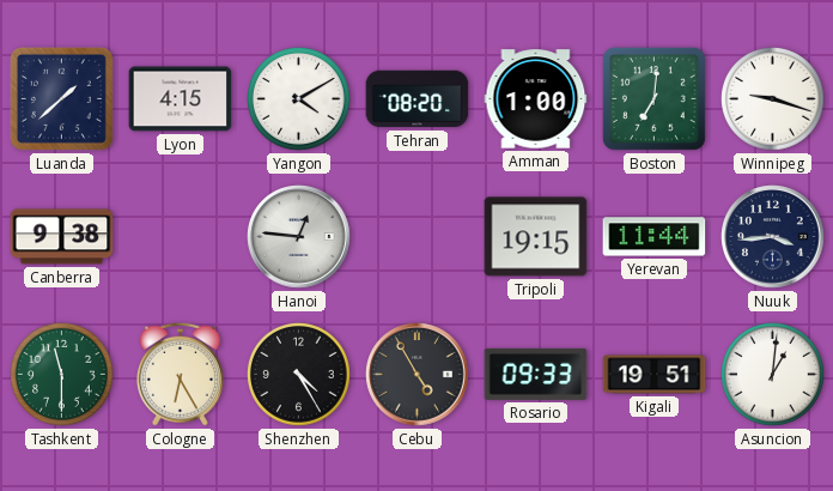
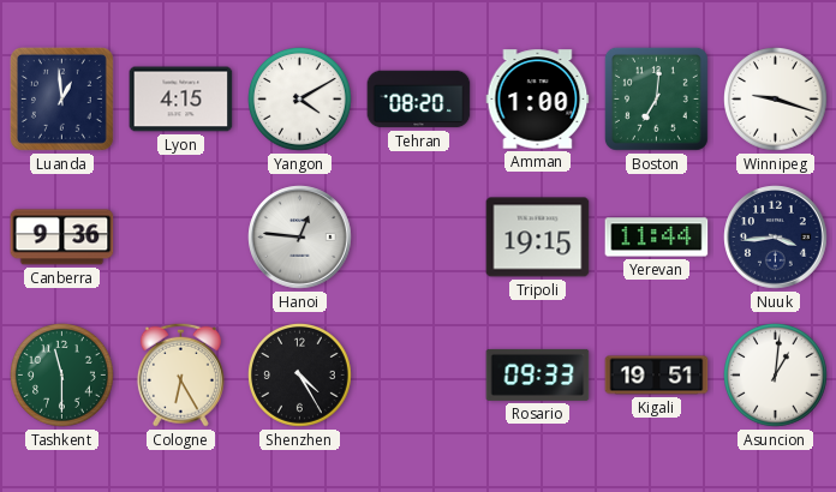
Luanda: 1:38 -> 12:59
Canberra: 9:38 -> 9:36
Cebu: 4:55 -> none
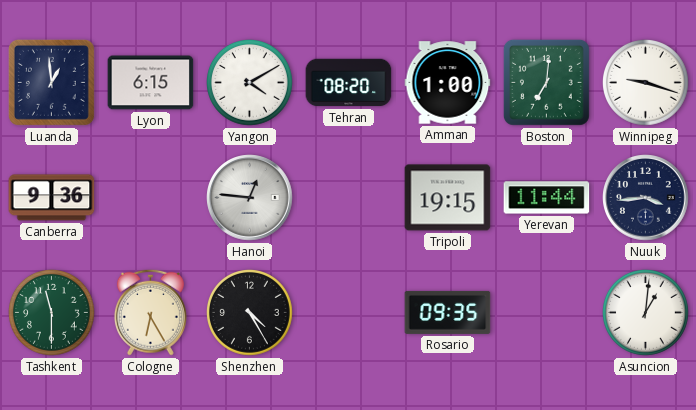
Lyon: 4:15 -> 6:15
Rosario: 09:33 -> 09:35
Kigali: 19:51 -> none
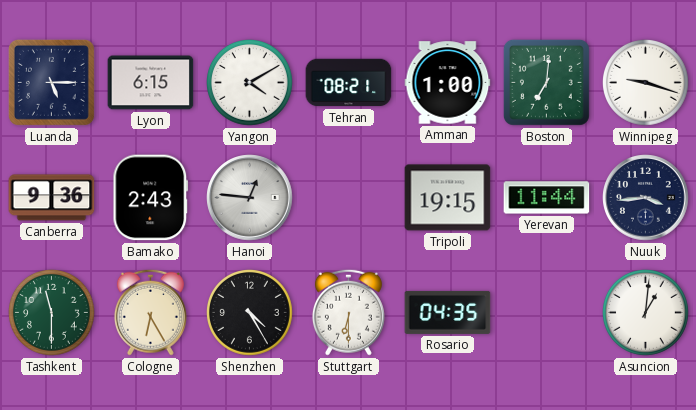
Luanda: 12:59 -> 5:15
Tehran: 08:20 -> 08:21
Bamako: none -> 2:43
Stuttgart: none -> 6:30
Rosario: 09:35 -> 04:35
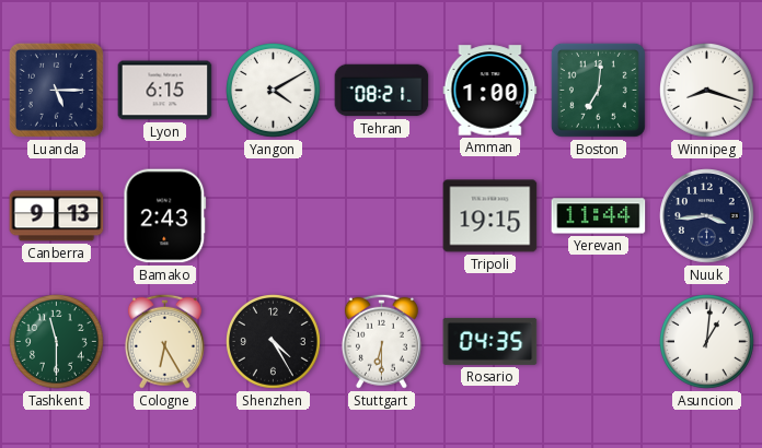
Winnipeg: 9:18 -> 8:18
Canberra: 9:36 -> 9:13
Hanoi: 12:46 -> none
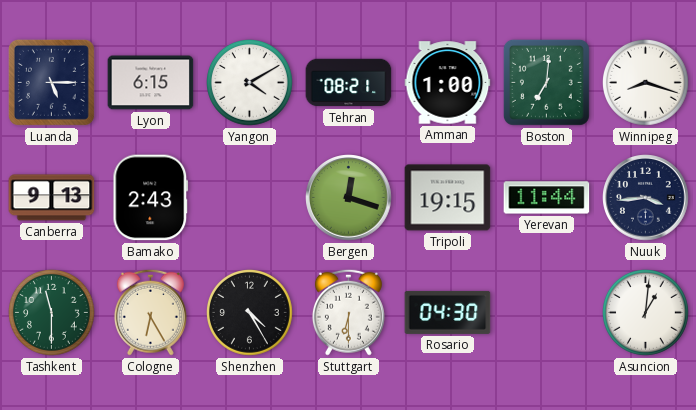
Bergen: none -> 12:18
Rosario: 04:35 -> 04:30
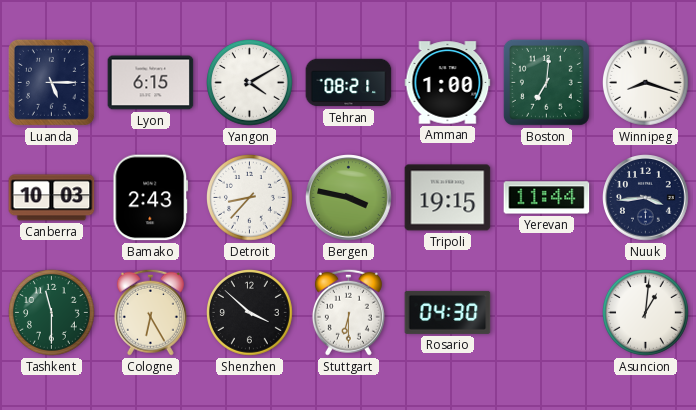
Canberra: 9:13 -> 10:03
Detroit: none -> 8:37
Bergen: 12:18 -> 3:47
Shenzhen: 4:25 -> 3:52
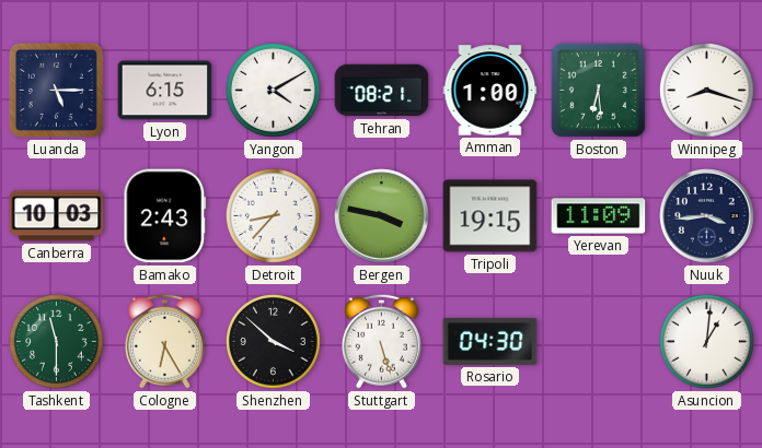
Boston: 7:01 -> 6:29
Yerevan: 11:44 -> 11:09
Stuttgart: 6:30 -> 5:27
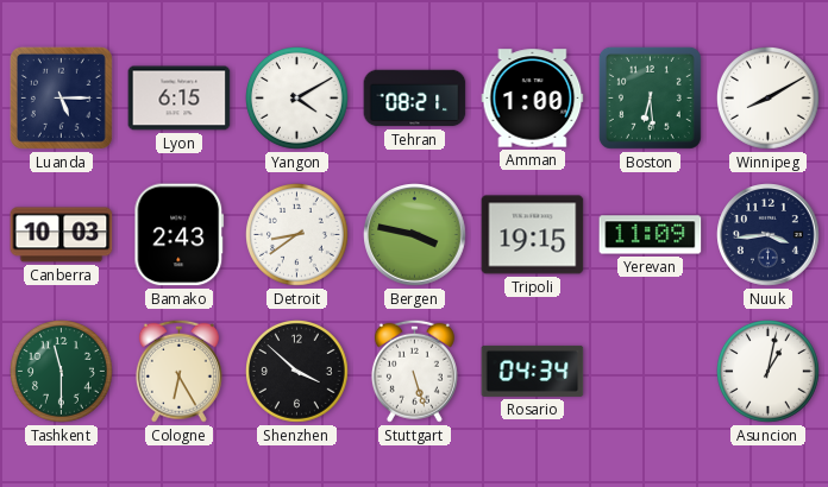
Winnipeg: 8:18 -> 8:10
Detroit: 8:37 -> 8:39
Rosario: 04:30 -> 04:34
Asuncion: 1:01 -> 1:02
